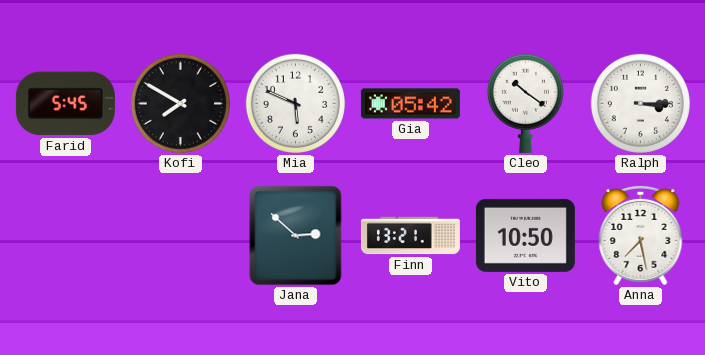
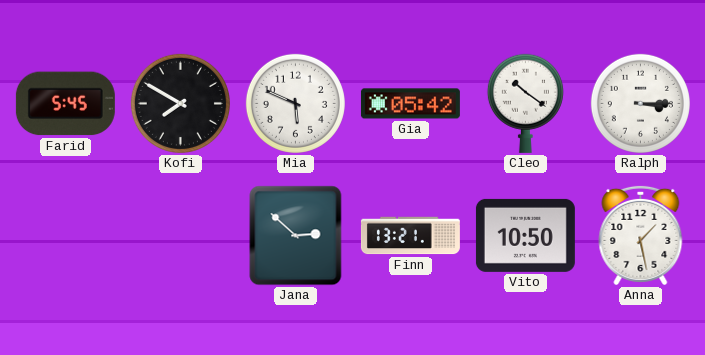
Anna: 7:28 -> 1:28
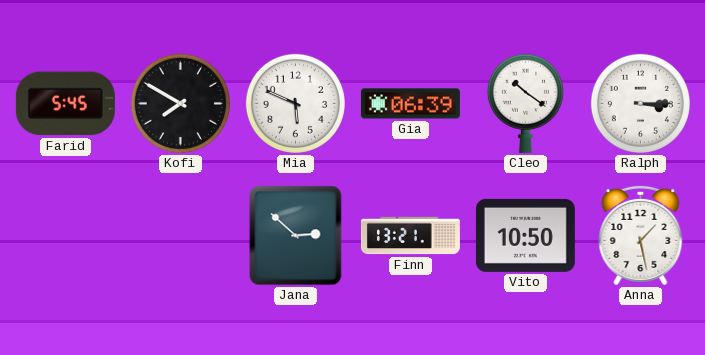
Gia: 05:42 -> 06:39
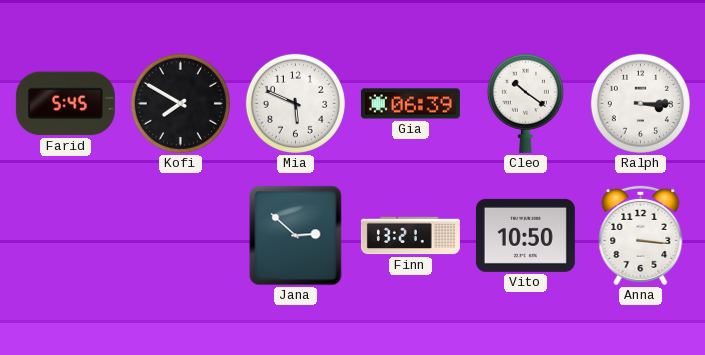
Anna: 1:28 -> 3:16
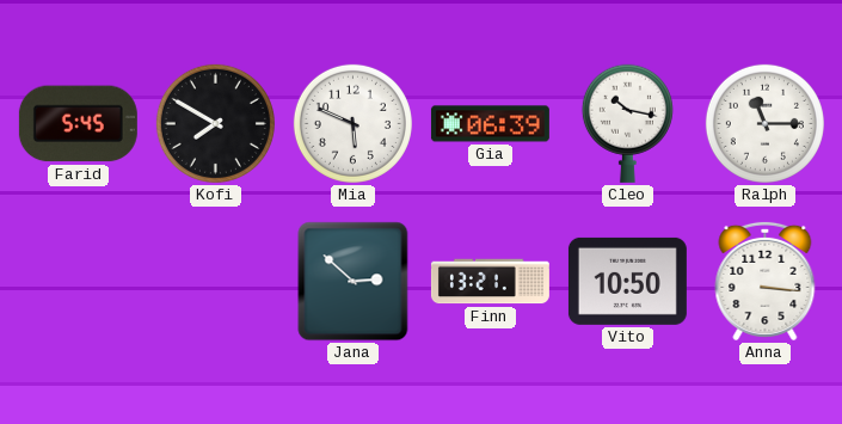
Cleo: 10:21 -> 10:17
Ralph: 3:15 -> 11:15
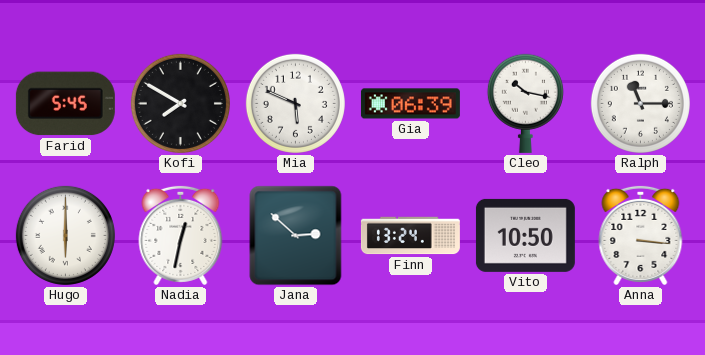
Hugo: none -> 6:00
Nadia: none -> 12:32
Finn: 13:21 -> 13:24
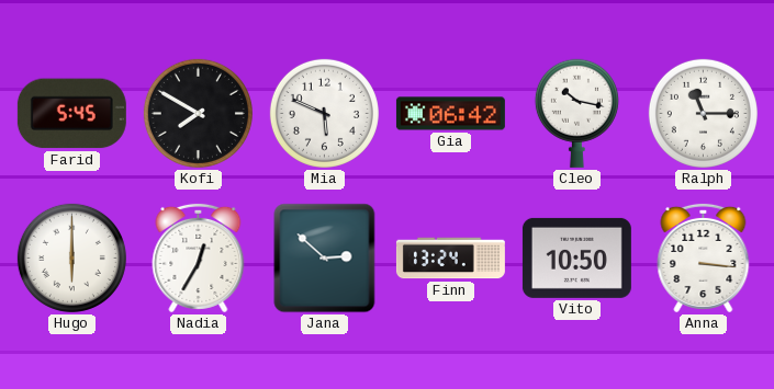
Gia: 06:39 -> 06:42
Nadia: 12:32 -> 12:35
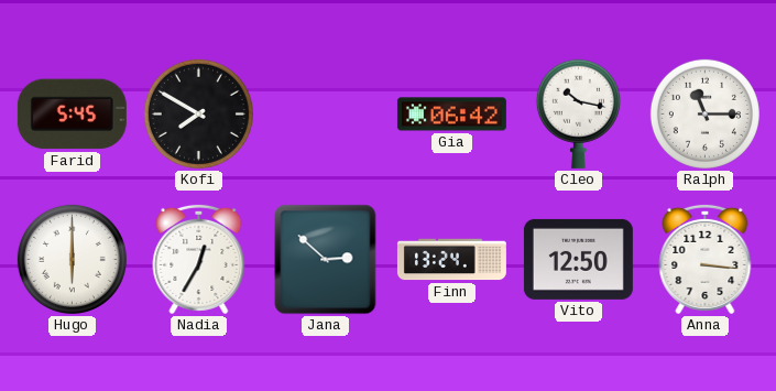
Mia: 5:49 -> none
Vito: 10:50 -> 12:50
